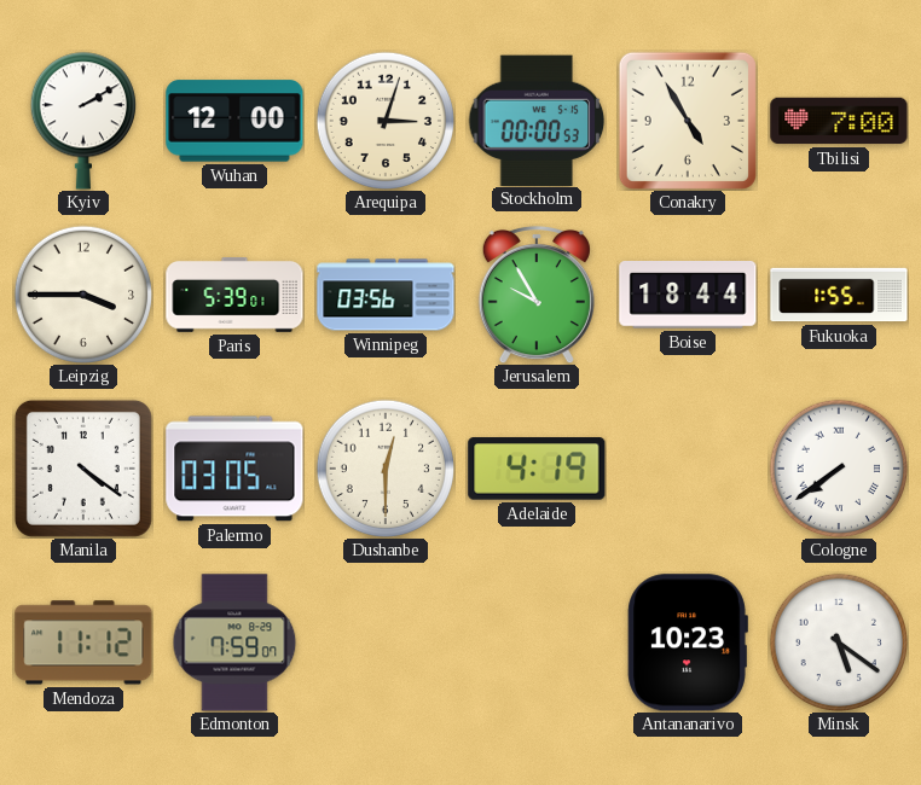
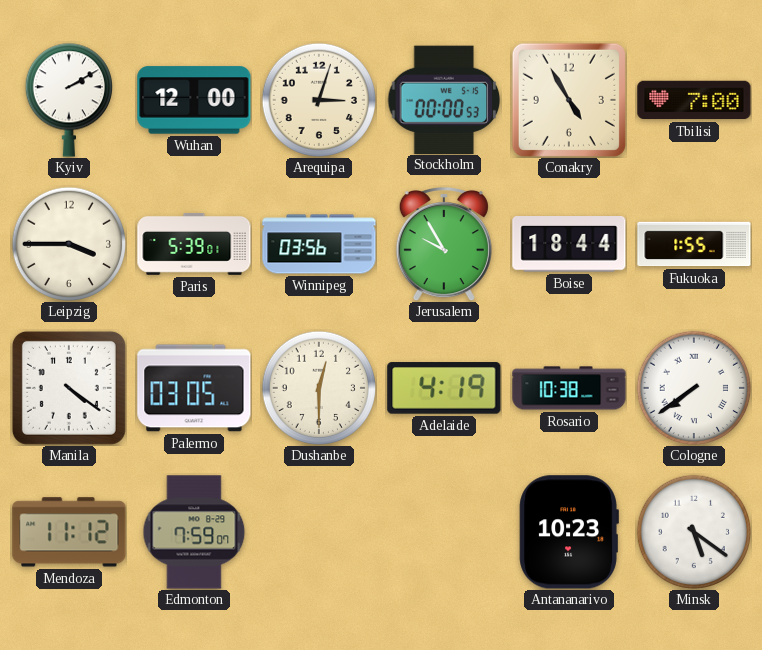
Rosario: none -> 10:38
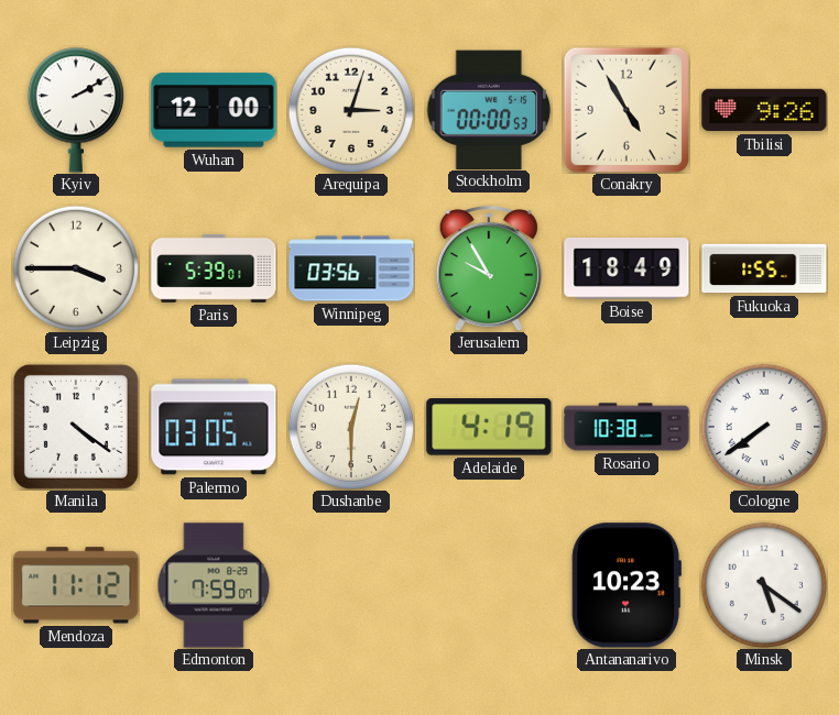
Tbilisi: 7:00 -> 9:26
Boise: 18:44 -> 18:49
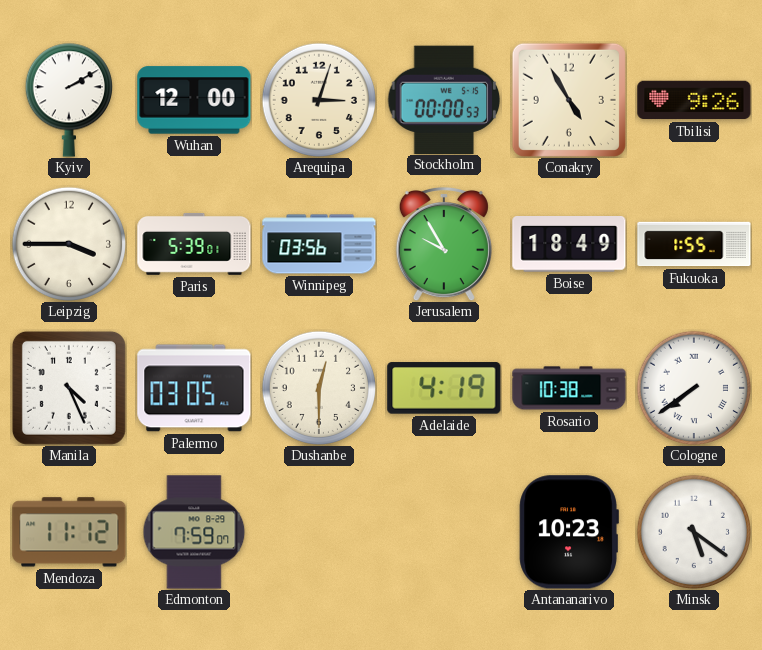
Manila: 4:21 -> 4:26
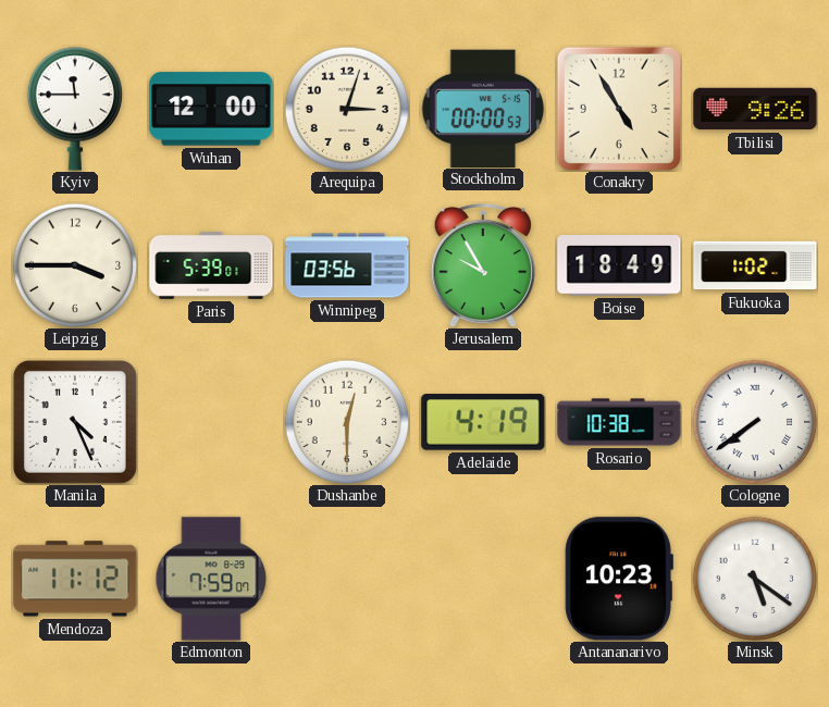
Kyiv: 2:10 -> 11:45
Fukuoka: 1:55 -> 1:02
Palermo: 03:05 -> none
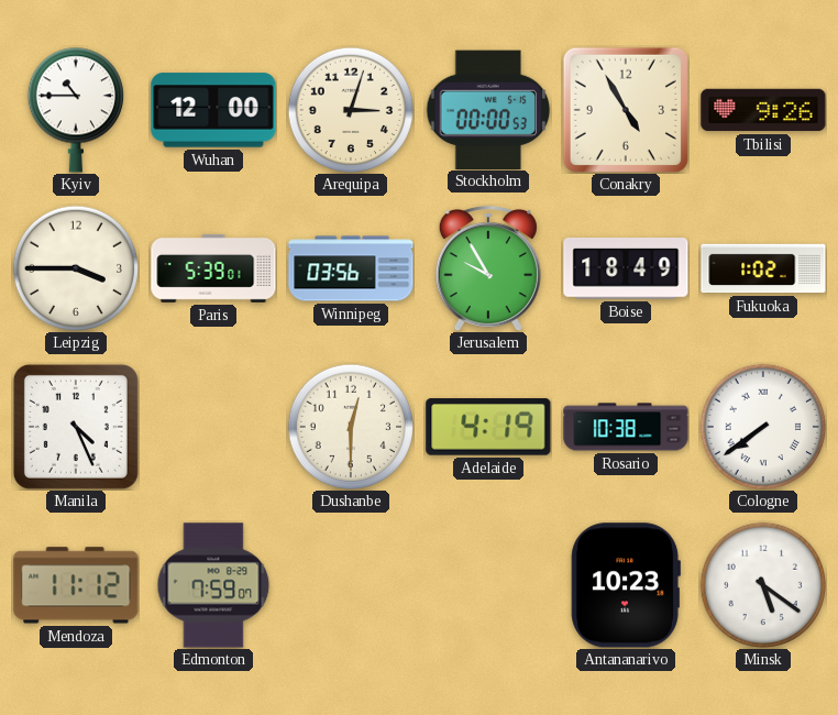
Kyiv: 11:45 -> 10:45
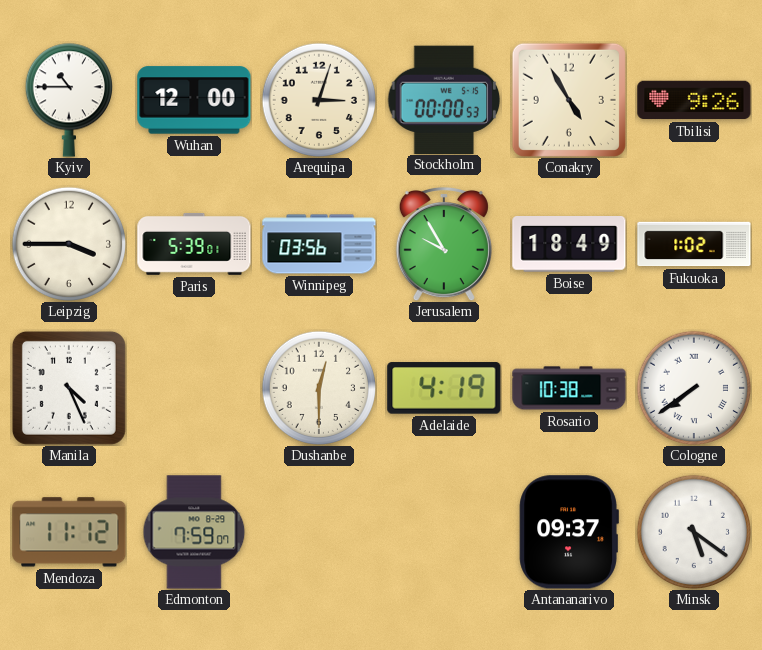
Antananarivo: 10:23 -> 09:37
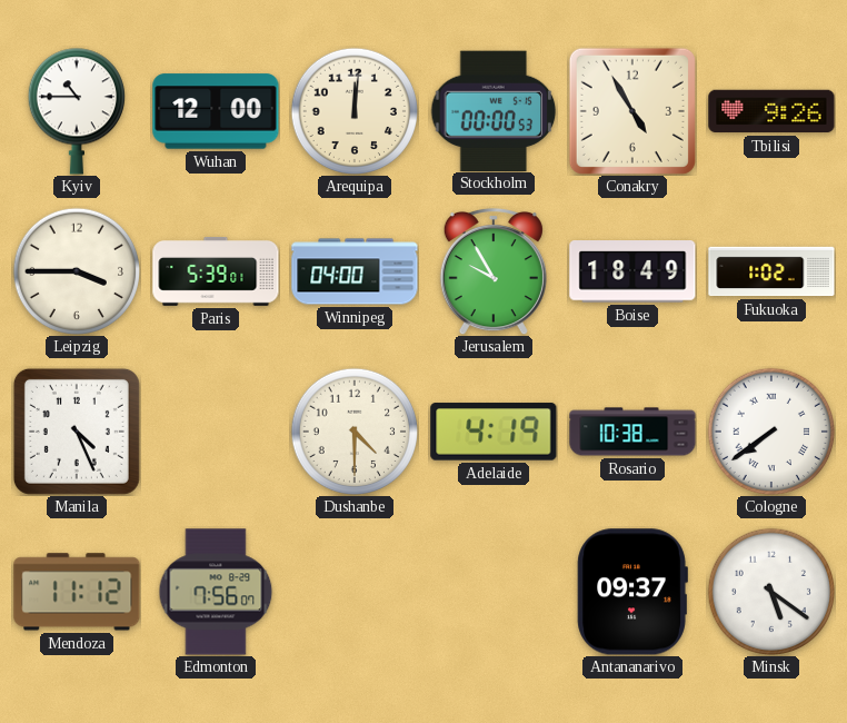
Arequipa: 3:03 -> 12:01
Winnipeg: 03:56 -> 04:00
Dushanbe: 12:30 -> 4:30
Edmonton: 7:59 -> 7:56
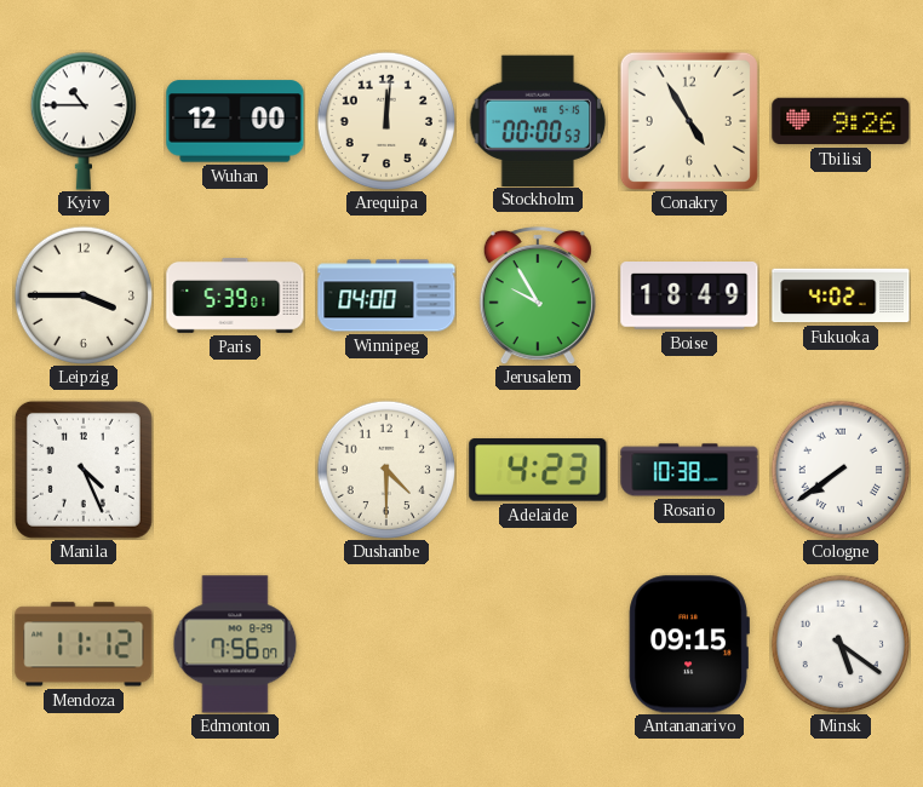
Fukuoka: 1:02 -> 4:02
Adelaide: 4:19 -> 4:23
Antananarivo: 09:37 -> 09:15
